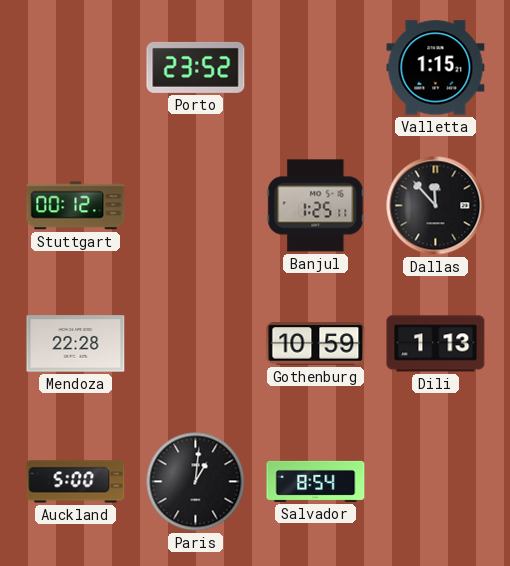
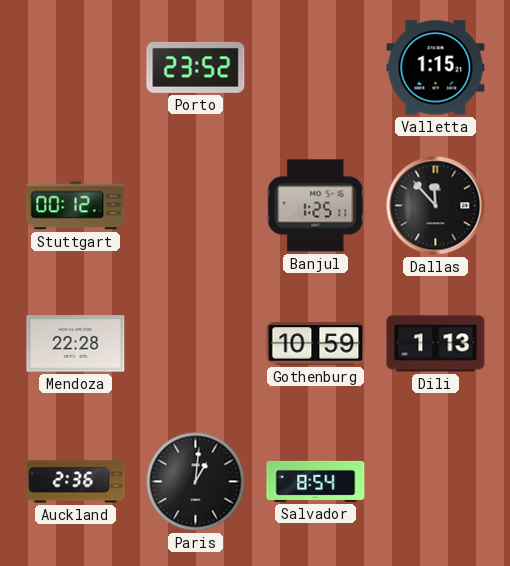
Auckland: 5:00 -> 2:36
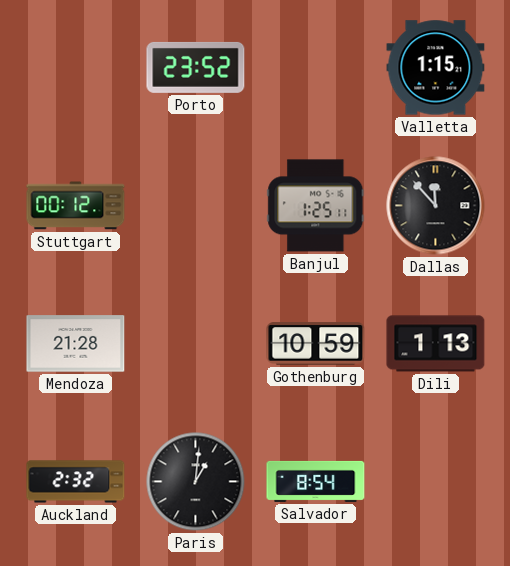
Mendoza: 22:28 -> 21:28
Auckland: 2:36 -> 2:32
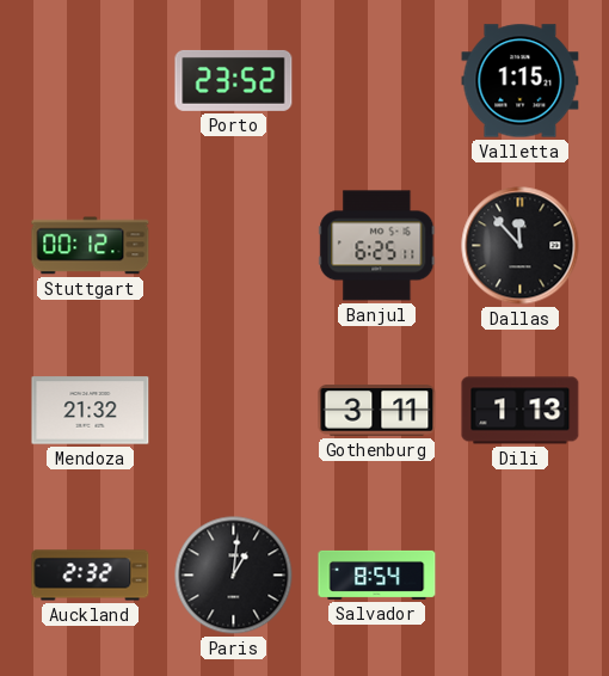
Banjul: 1:25 -> 6:25
Mendoza: 21:28 -> 21:32
Gothenburg: 10:59 -> 3:11
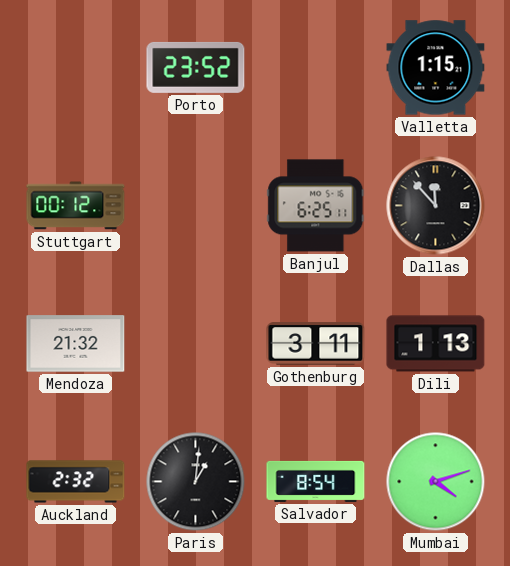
Mumbai: none -> 4:12
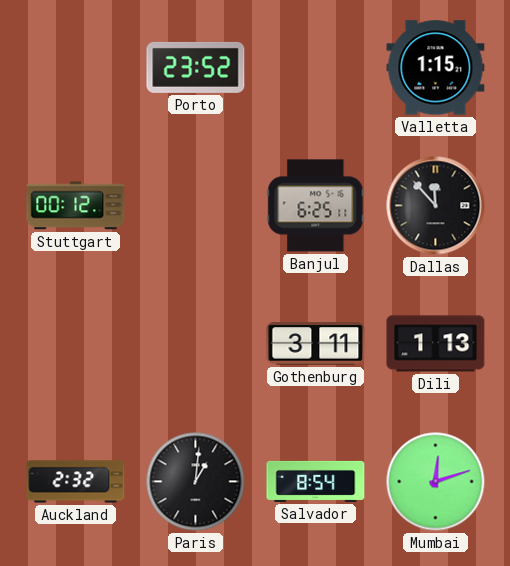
Mendoza: 21:32 -> none
Mumbai: 4:12 -> 12:12
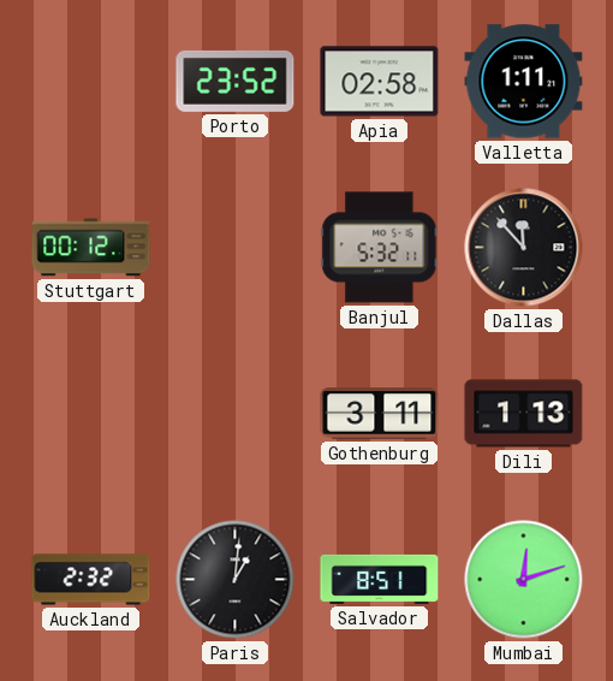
Apia: none -> 02:58
Valletta: 1:15 -> 1:11
Banjul: 6:25 -> 5:32
Salvador: 8:54 -> 8:51
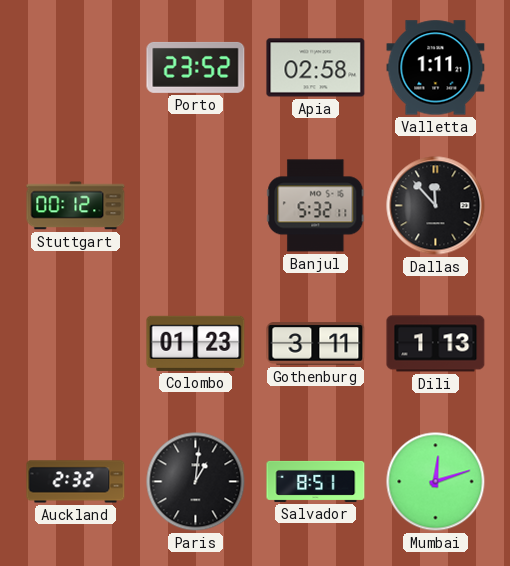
Colombo: none -> 01:23
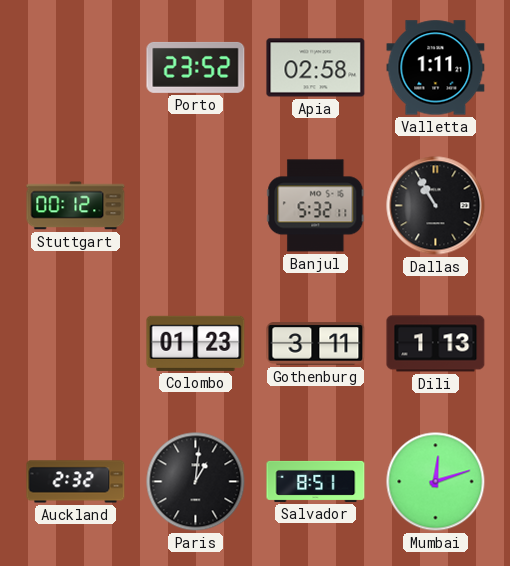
Dallas: 11:53 -> 10:55
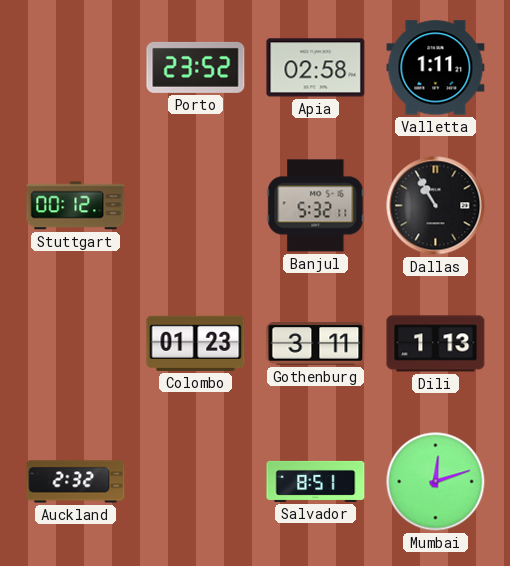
Paris: 1:01 -> none
